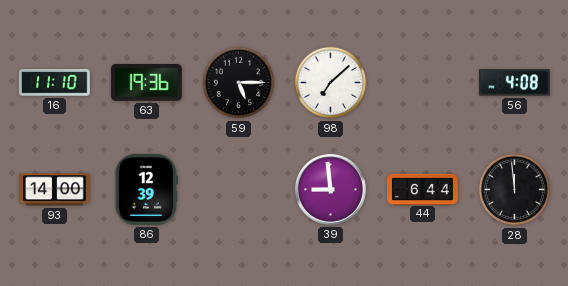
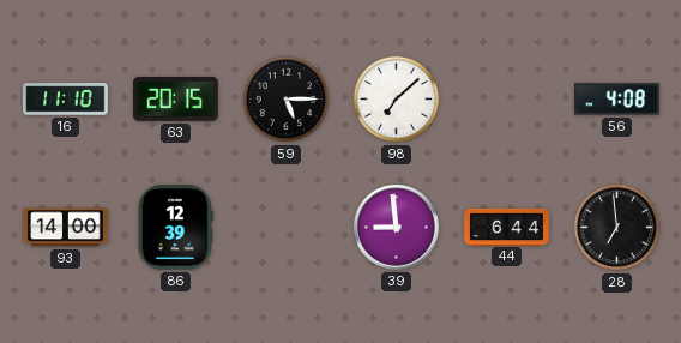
63: 19:36 -> 20:15
28: 11:59 -> 6:59
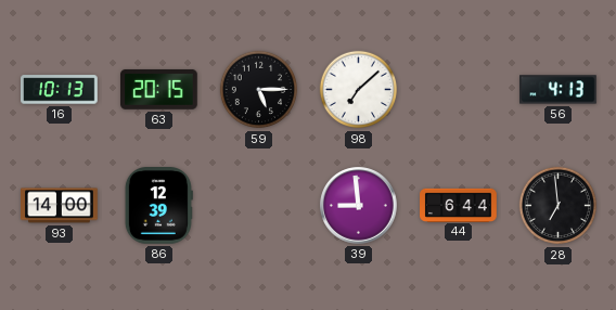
16: 11:10 -> 10:13
56: 4:08 -> 4:13
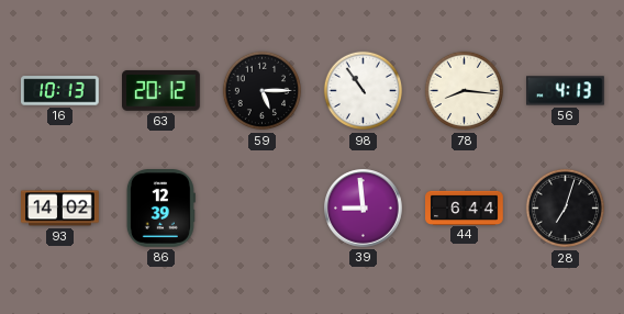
63: 20:15 -> 20:12
98: 7:08 -> 10:54
78: none -> 8:16
93: 14:00 -> 14:02
28: 6:59 -> 7:03
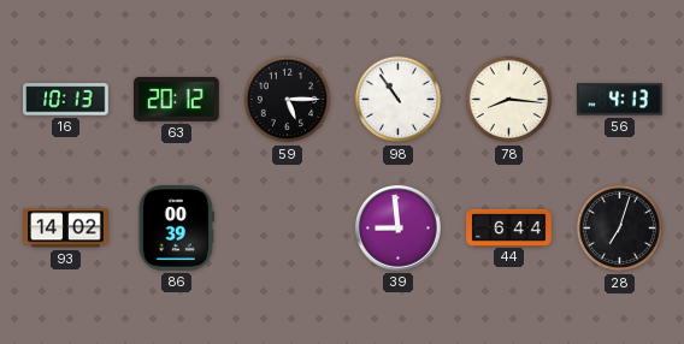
86: 12:39 -> 00:39
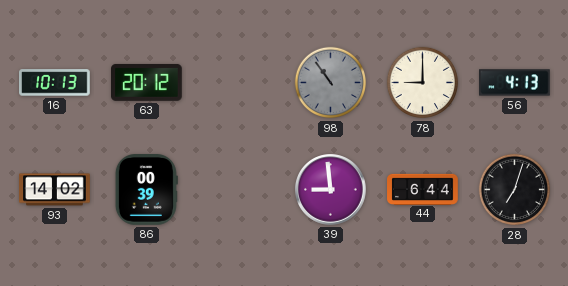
59: 5:15 -> none
98 dial: white -> grey
78: 8:16 -> 9:00
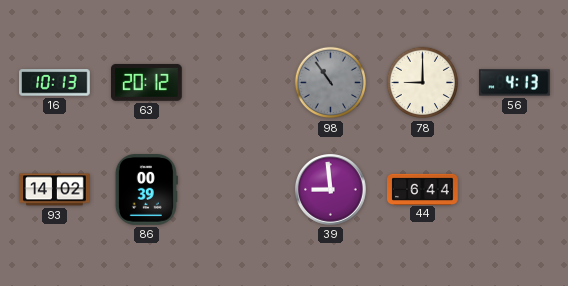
28: 7:03 -> none
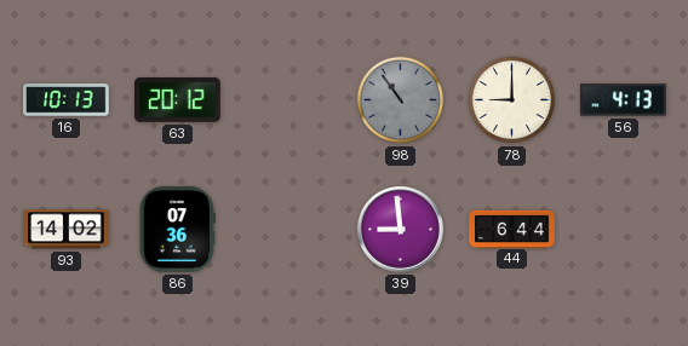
86: 00:39 -> 07:36
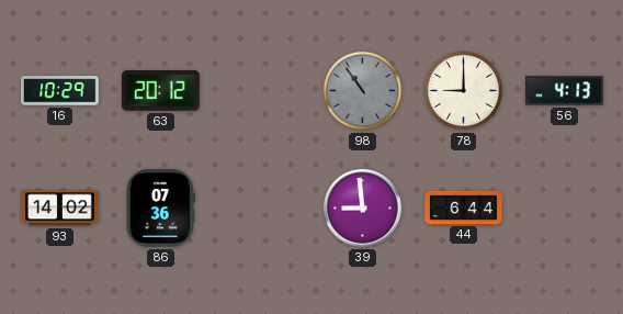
16: 10:13 -> 10:29
